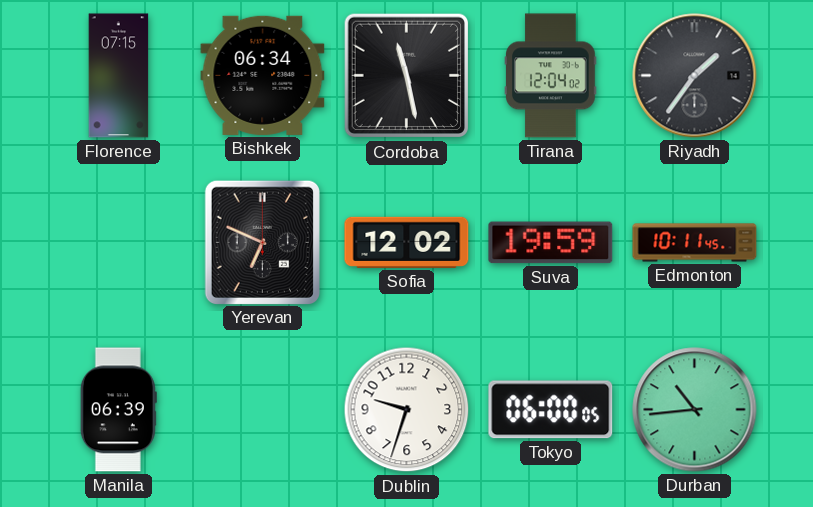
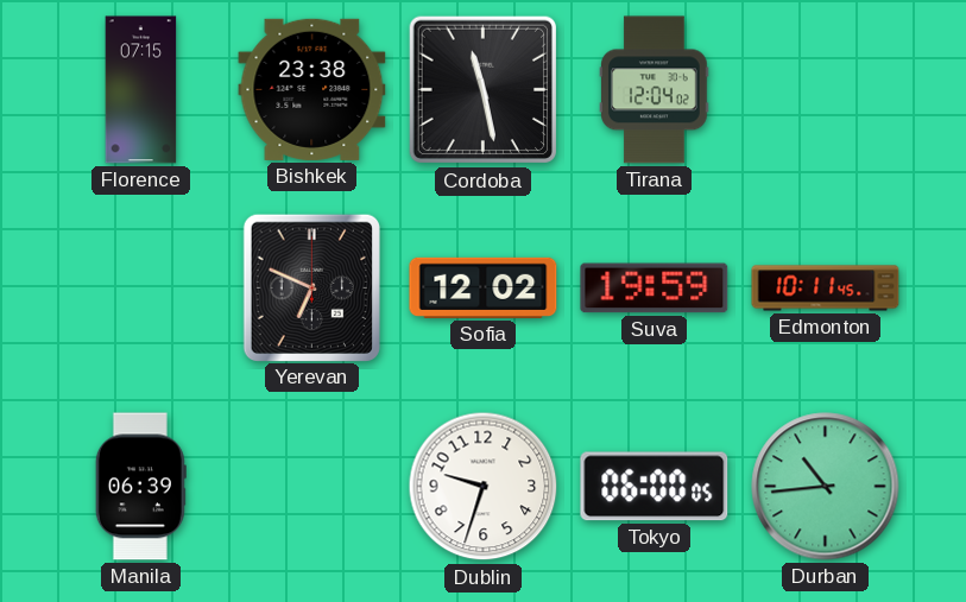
Bishkek: 06:34 -> 23:38
Riyadh: 1:36 -> none
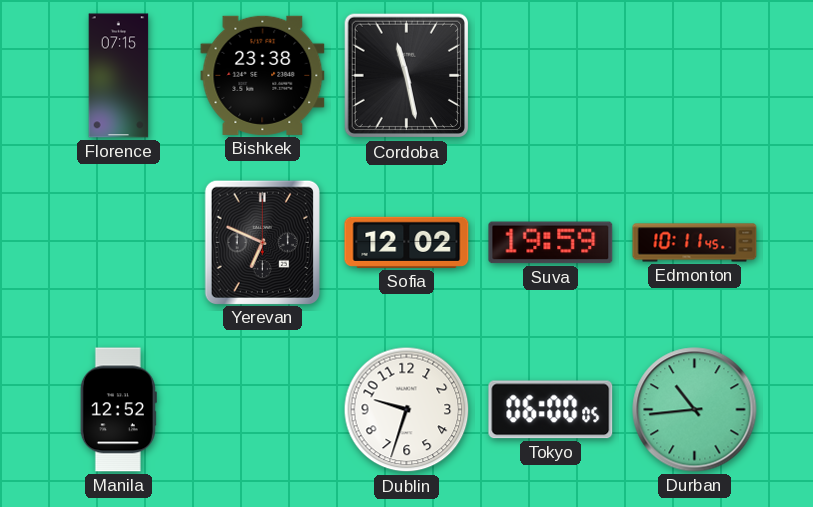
Tirana: 12:04 -> none
Manila: 06:39 -> 12:52
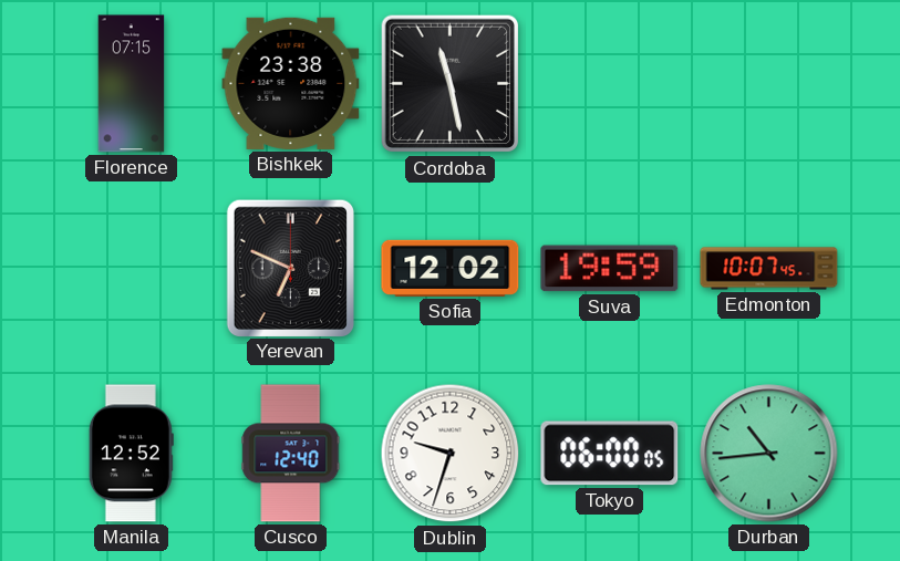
Edmonton: 10:11 -> 10:07
Cusco: none -> 12:40
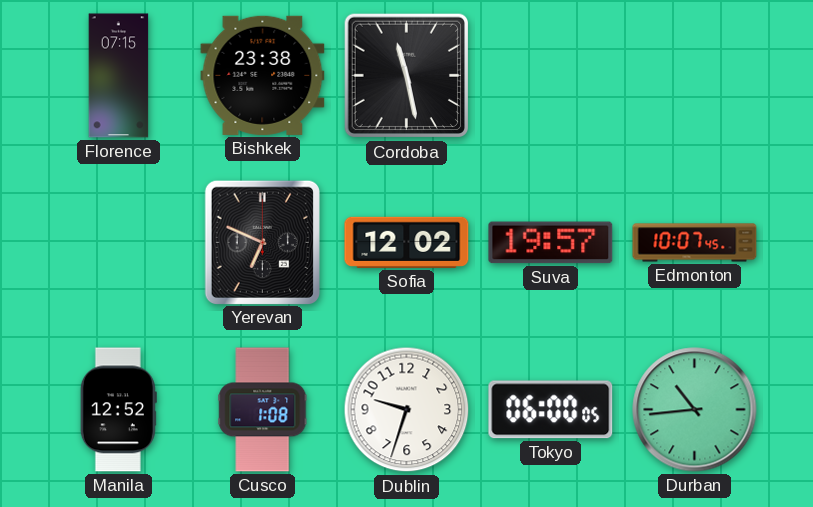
Suva: 19:59 -> 19:57
Cusco: 12:40 -> 1:08
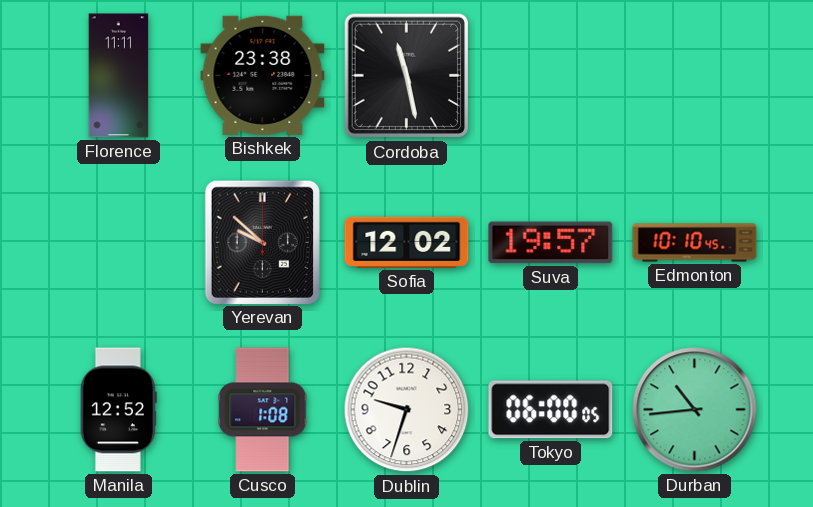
Florence: 07:15 -> 11:11
Yerevan: 6:49 -> 9:52
Edmonton: 10:07 -> 10:10
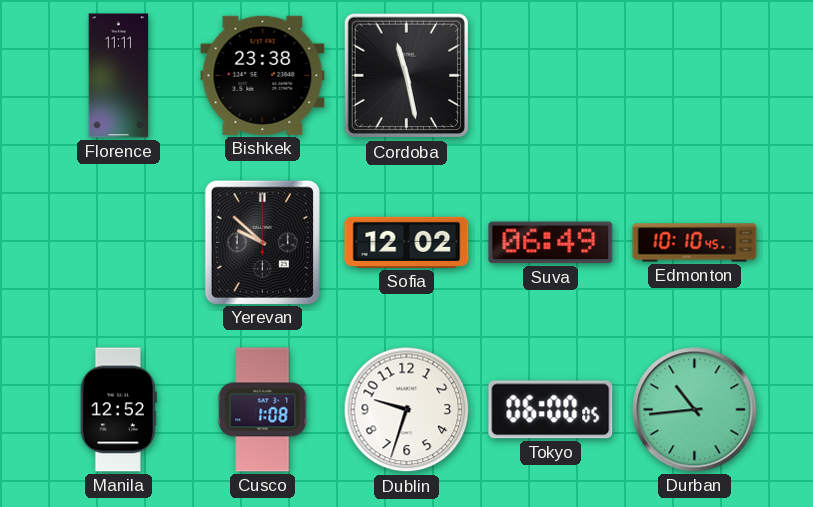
Suva: 19:57 -> 06:49
